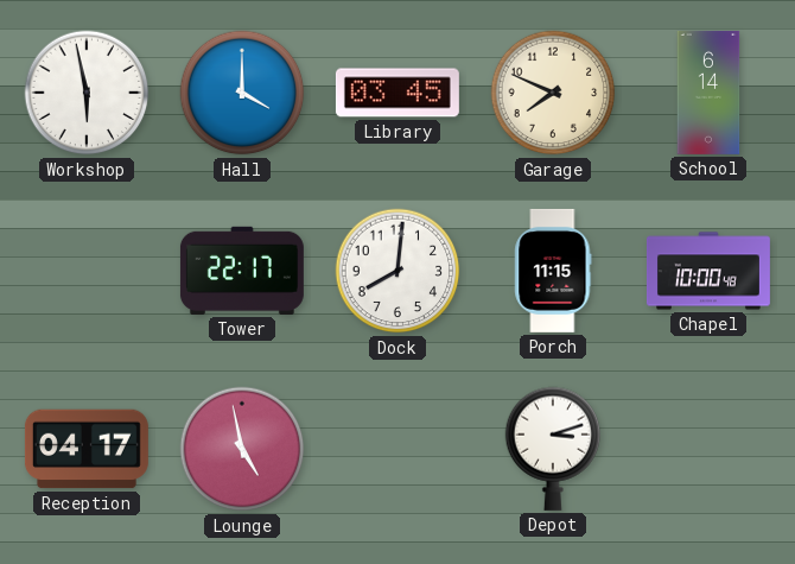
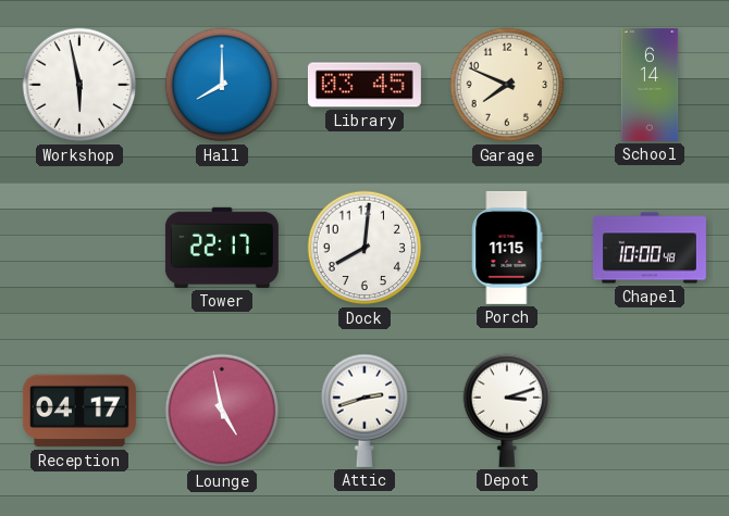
Hall: 4:00 -> 8:00
Attic: none -> 2:42
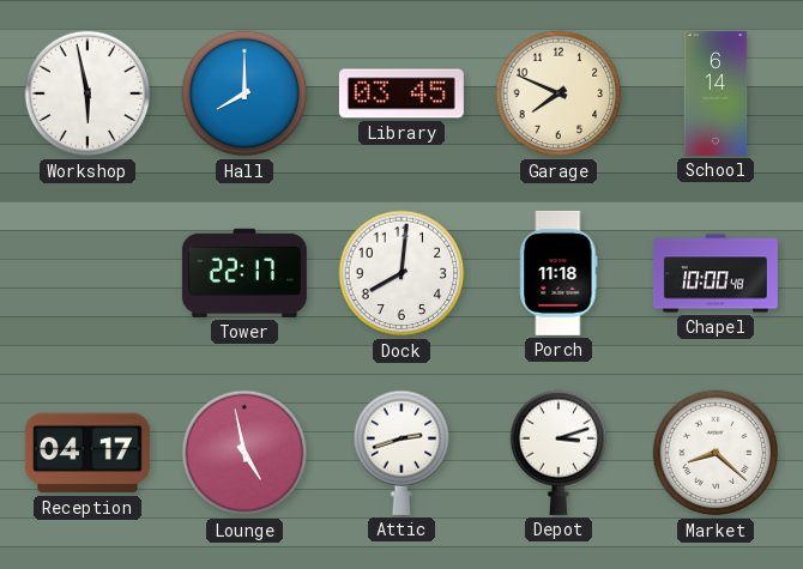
Porch: 11:15 -> 11:18
Market: none -> 8:22
